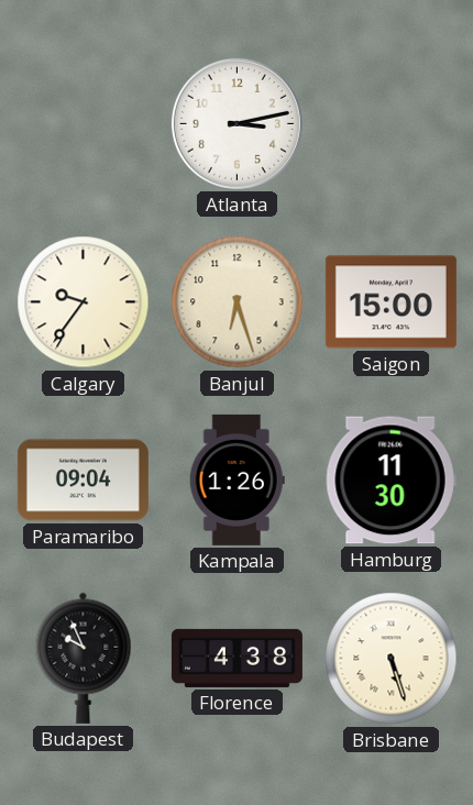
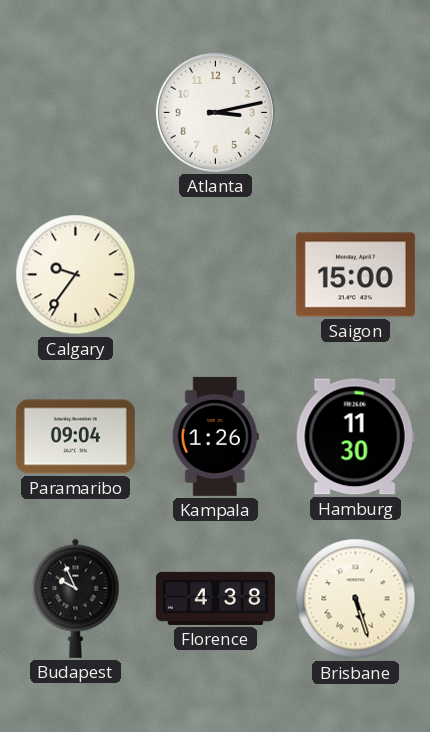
Banjul: 6:27 -> none
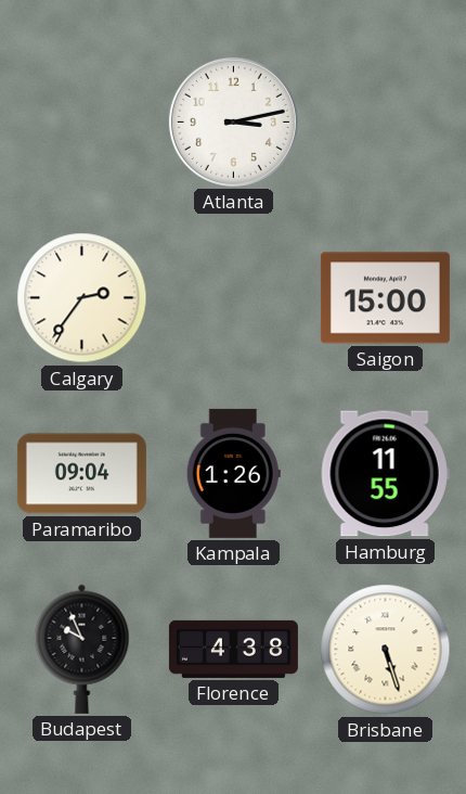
Calgary: 9:36 -> 2:36
Hamburg: 11:30 -> 11:55
